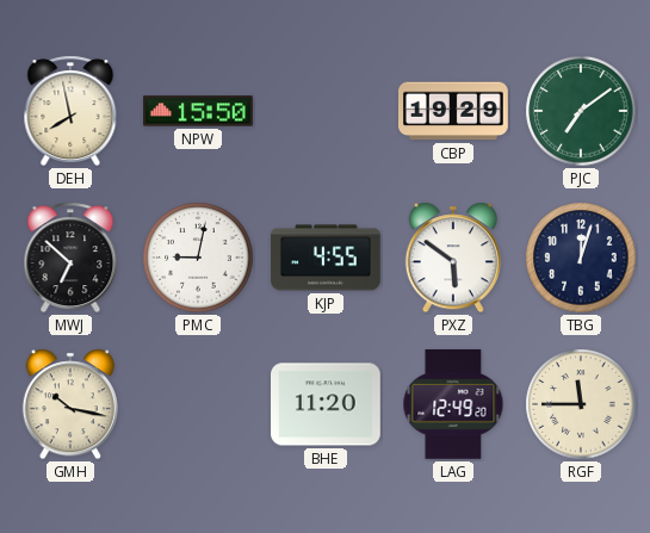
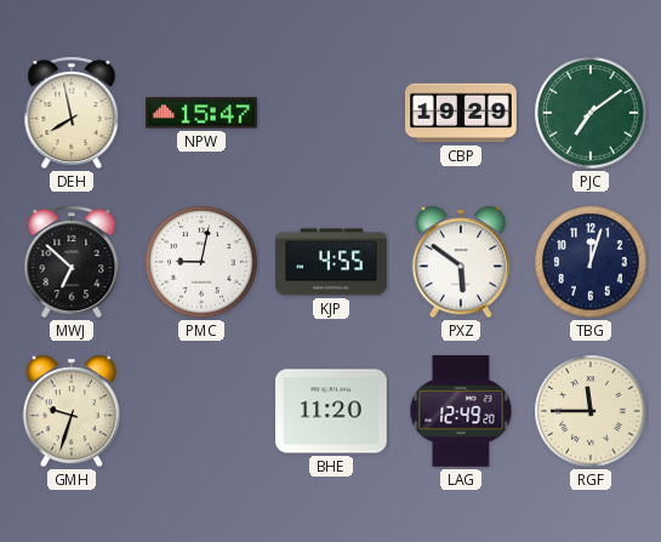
NPW: 15:50 -> 15:47
GMH: 10:17 -> 9:33
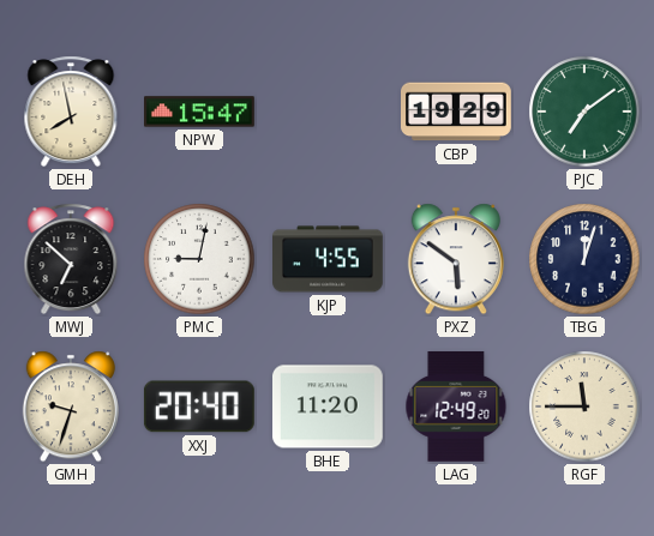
XXJ: none -> 20:40
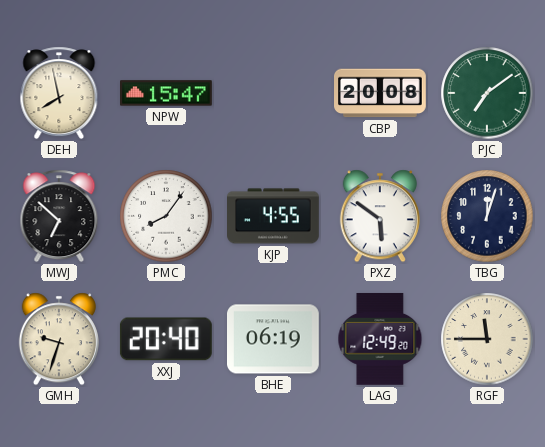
CBP: 19:29 -> 20:08
PMC: 9:02 -> 8:06
BHE: 11:20 -> 06:19
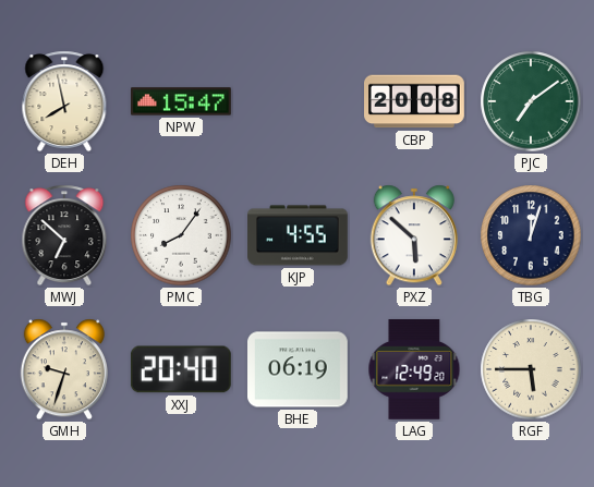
PXZ: 5:51 -> 5:52
RGF: 11:45 -> 5:45
